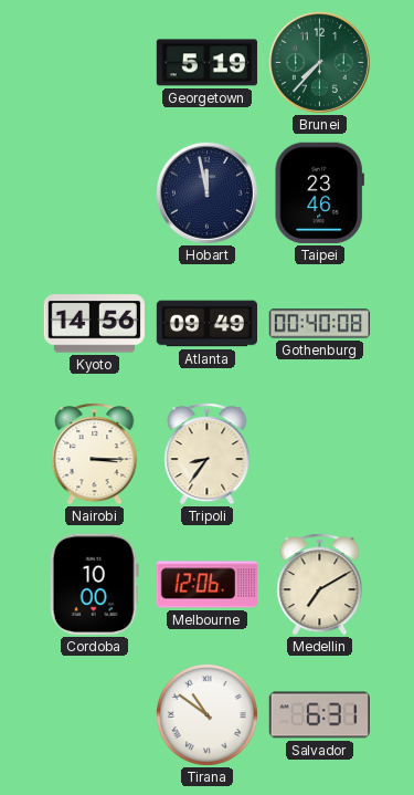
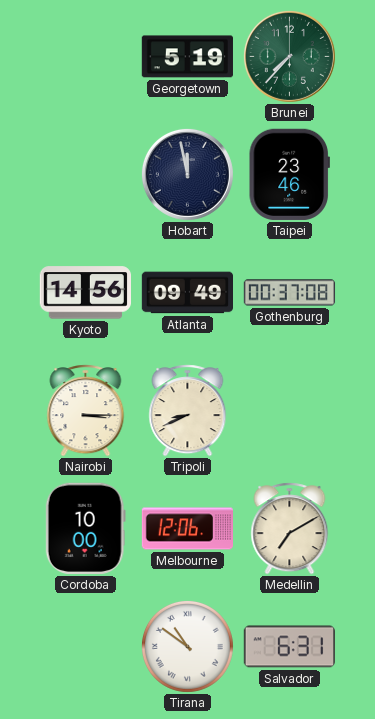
Gothenburg: 00:40 -> 00:37
Tripoli: 8:36 -> 8:41
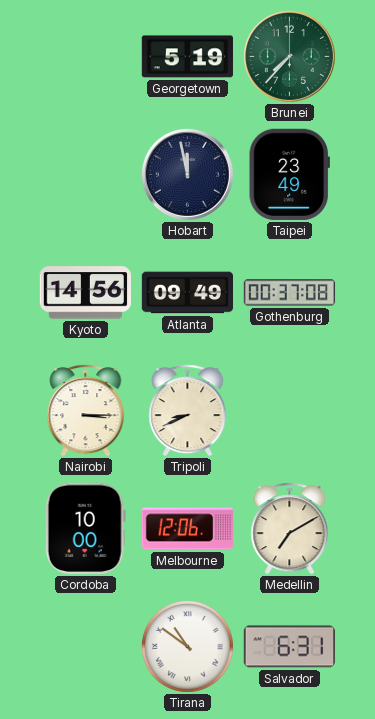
Taipei: 23:46 -> 23:49
